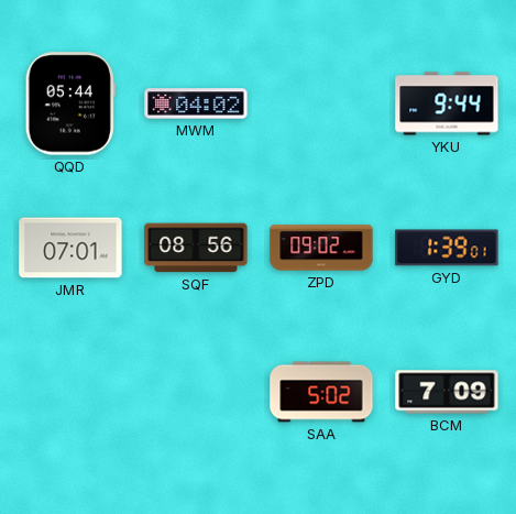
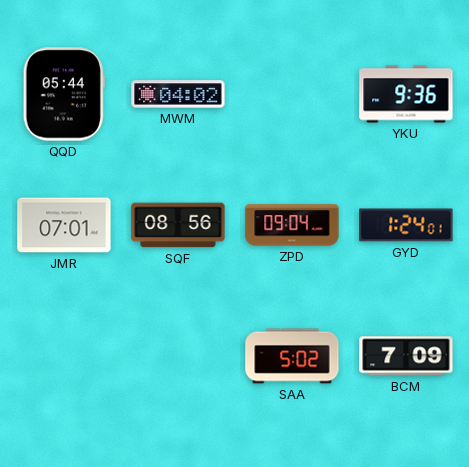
YKU: 9:44 -> 9:36
ZPD: 09:02 -> 09:04
GYD: 1:39 -> 1:24
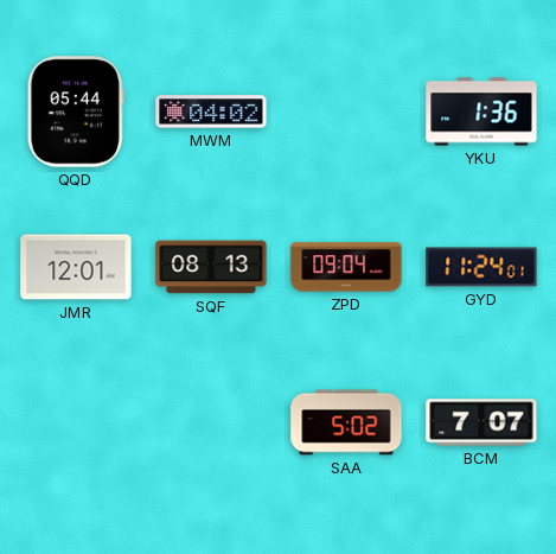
YKU: 9:36 -> 1:36
JMR: 07:01 -> 12:01
SQF: 08:56 -> 08:13
GYD: 1:24 -> 11:24
BCM: 7:09 -> 7:07
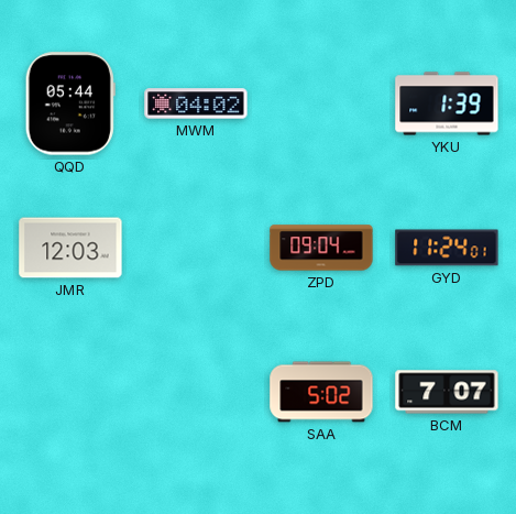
YKU: 1:36 -> 1:39
JMR: 12:01 -> 12:03
SQF: 08:13 -> none
